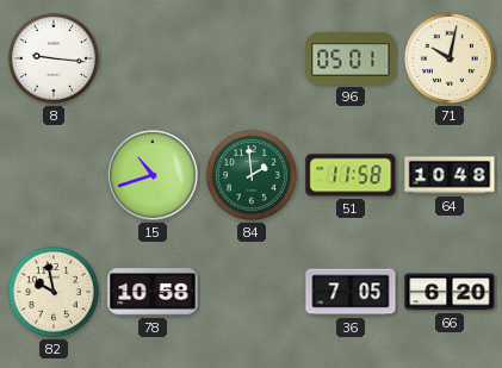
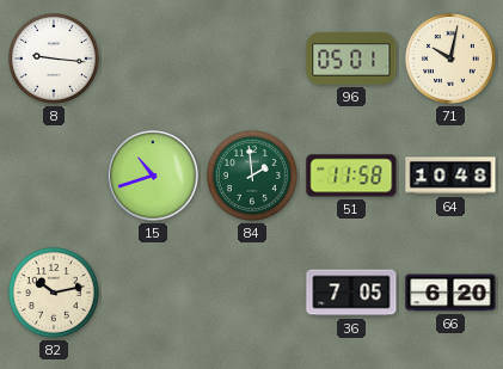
82: 9:58 -> 10:13
78: 10:58 -> none
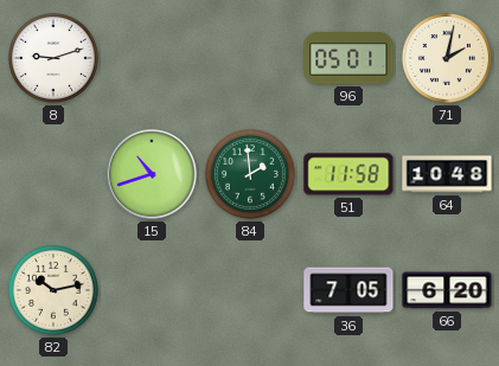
8: 9:16 -> 9:12
71: 10:02 -> 2:02
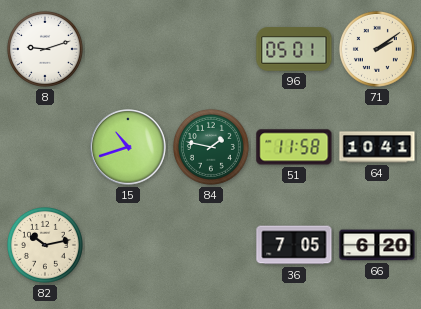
71: 2:02 -> 2:09
84: 1:59 -> 1:47
64: 10:48 -> 10:41
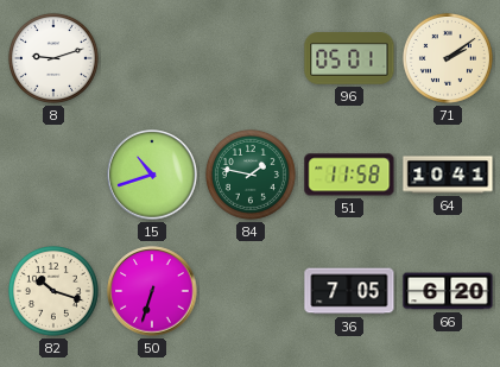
82: 10:13 -> 10:18
50: none -> 6:33
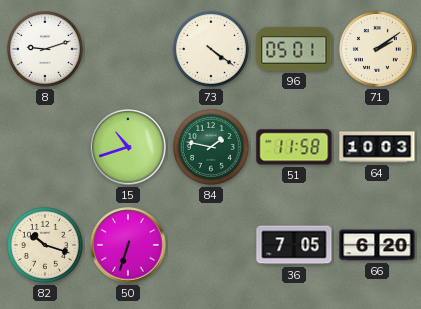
73: none -> 4:21
64: 10:41 -> 10:03
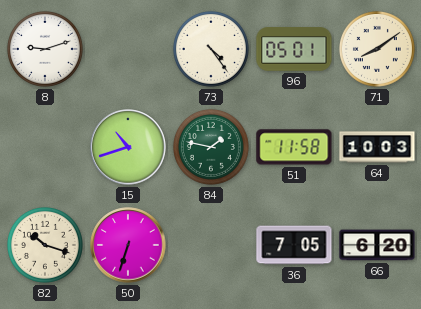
73: 4:21 -> 4:24
71: 2:09 -> 8:09
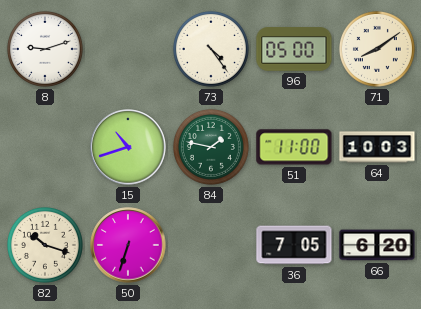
96: 05:01 -> 05:00
51: 11:58 -> 11:00
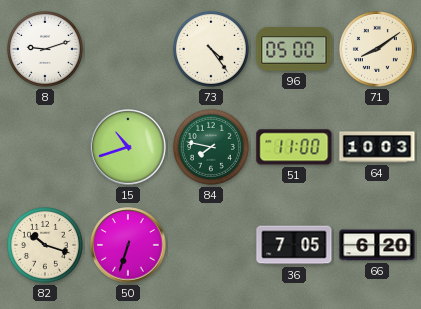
84: 1:47 -> 7:47
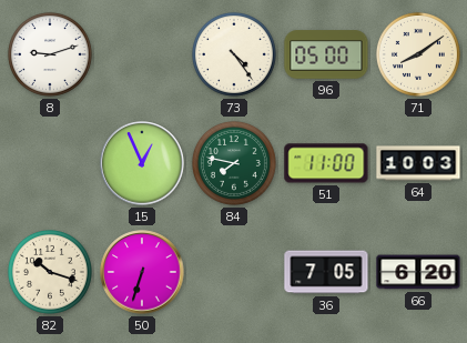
15: 10:42 -> 12:56
